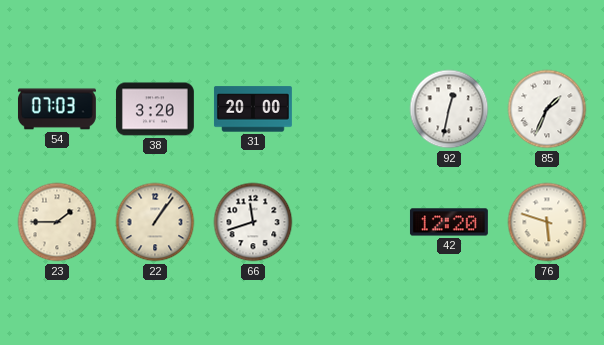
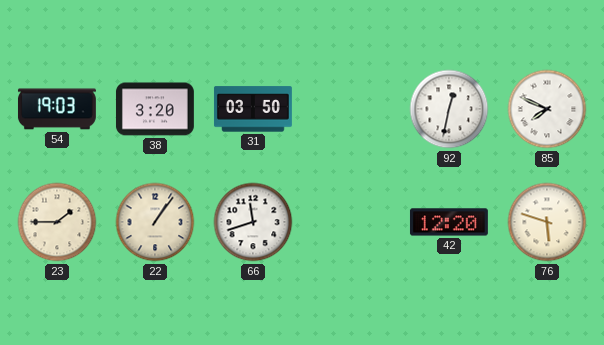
54: 07:03 -> 19:03
31: 20:00 -> 03:50
85: 1:34 -> 7:49
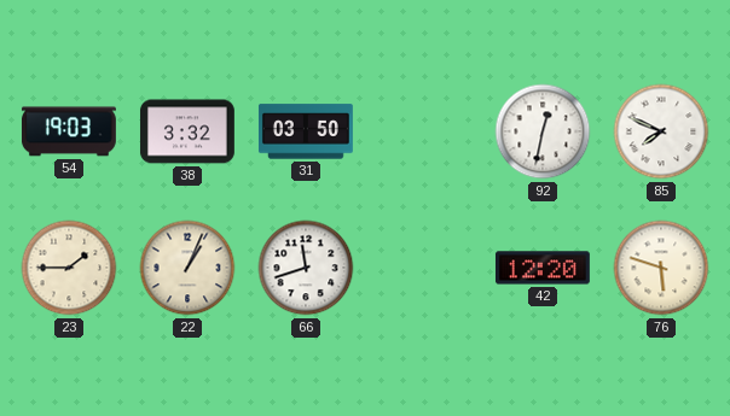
38: 3:20 -> 3:32
22: 1:06 -> 1:04
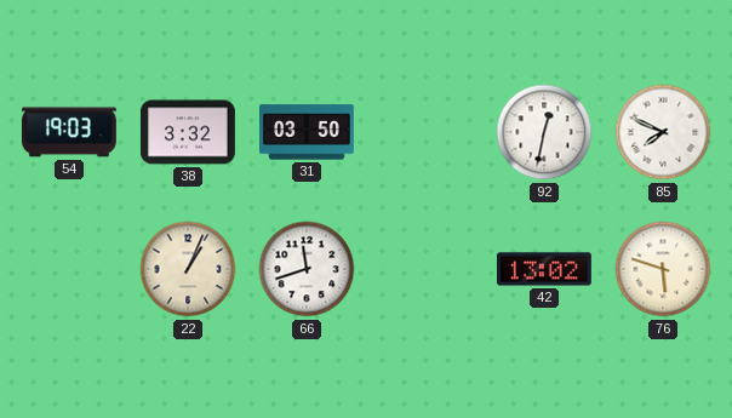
23: 1:45 -> none
42: 12:20 -> 13:02
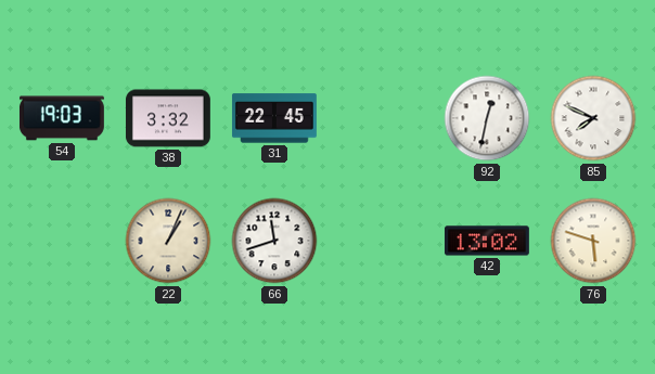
31: 03:50 -> 22:45
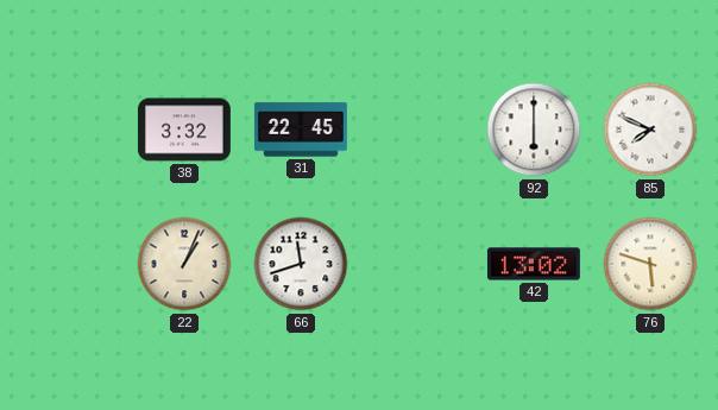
54: 19:03 -> none
92: 12:32 -> 6:00
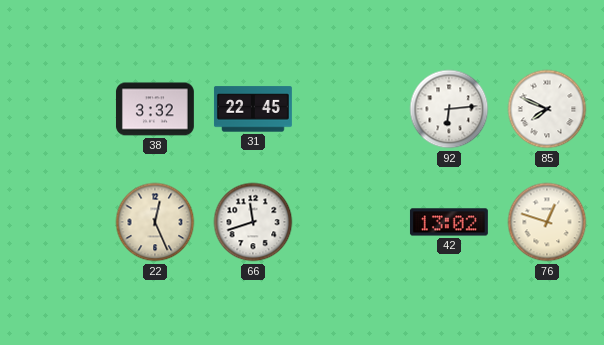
92: 6:00 -> 6:14
22: 1:04 -> 12:26
76: 5:48 -> 12:48
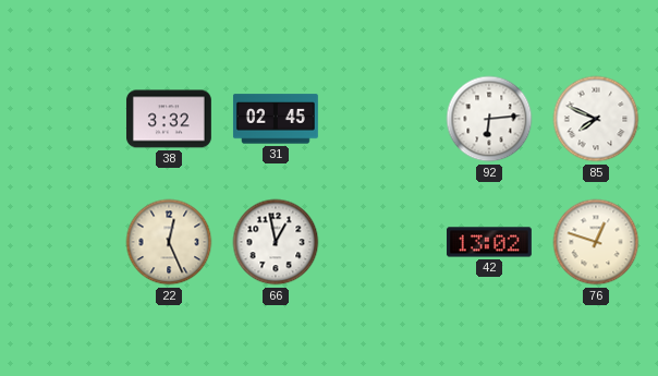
31: 22:45 -> 02:45
66: 11:42 -> 12:58
